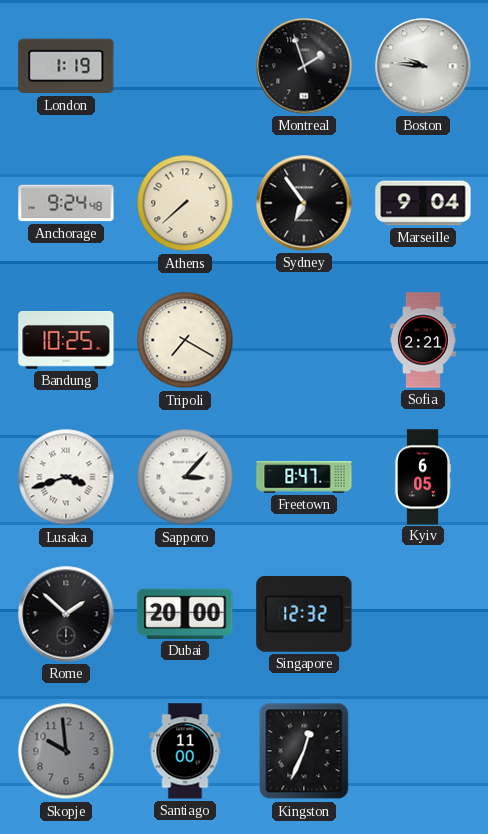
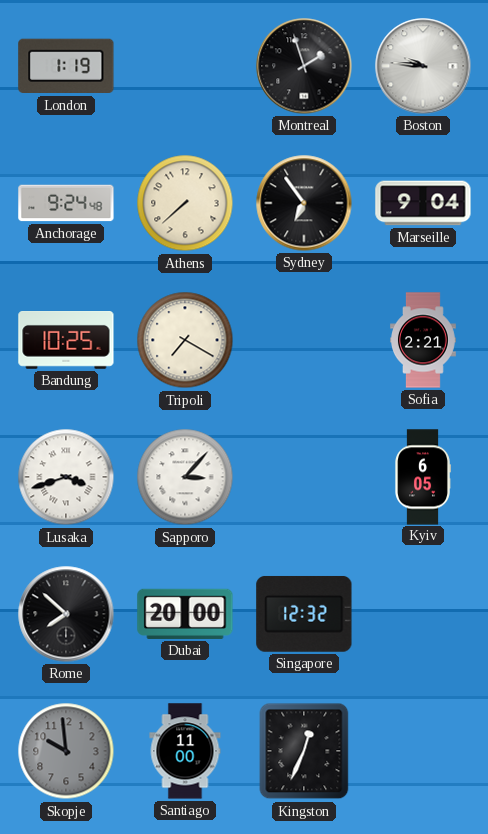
Freetown: 8:47 -> none
Rome: 1:52 -> 7:52
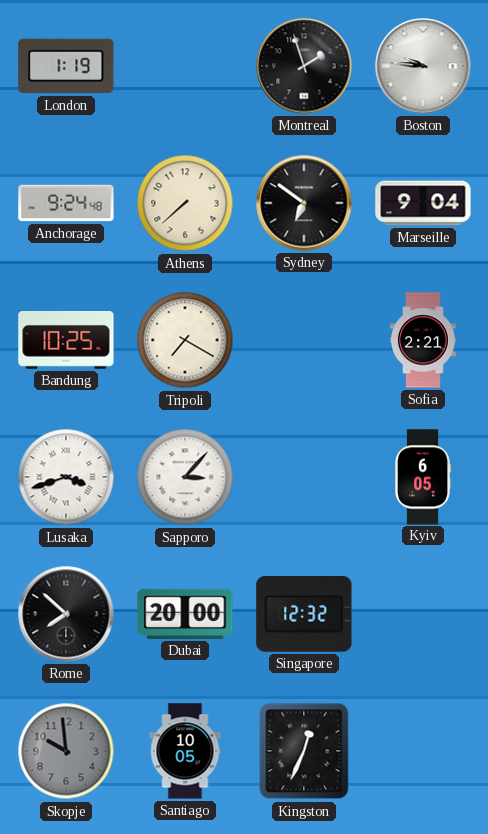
Sydney: 6:54 -> 6:51
Santiago: 11:00 -> 10:05
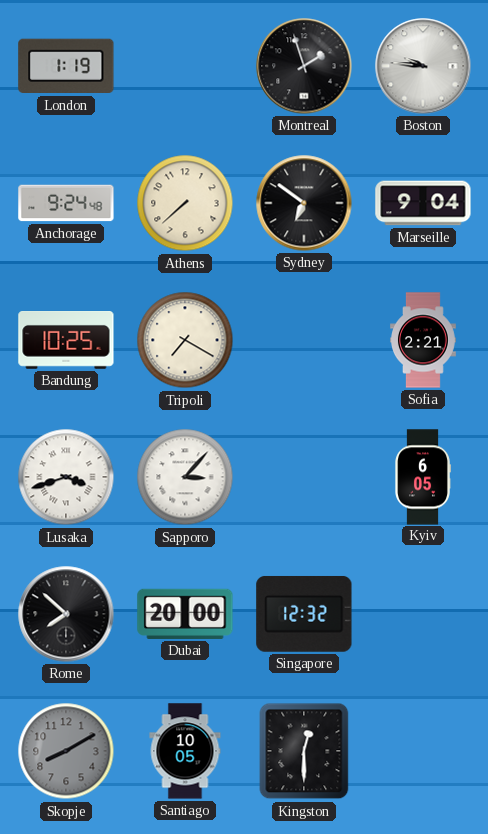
Skopje: 9:59 -> 8:10
Kingston: 12:34 -> 12:30
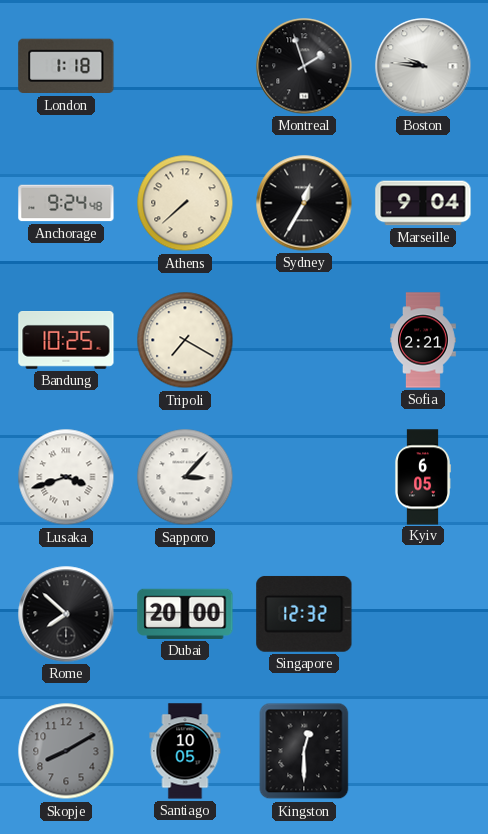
London: 1:19 -> 1:18
Sydney: 6:51 -> 12:35
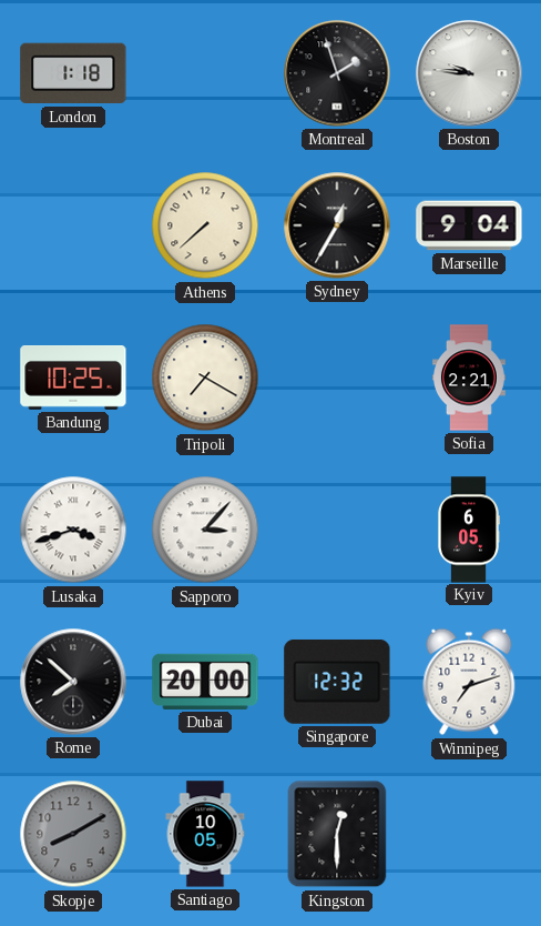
Anchorage: 9:24 -> none
Winnipeg: none -> 7:12
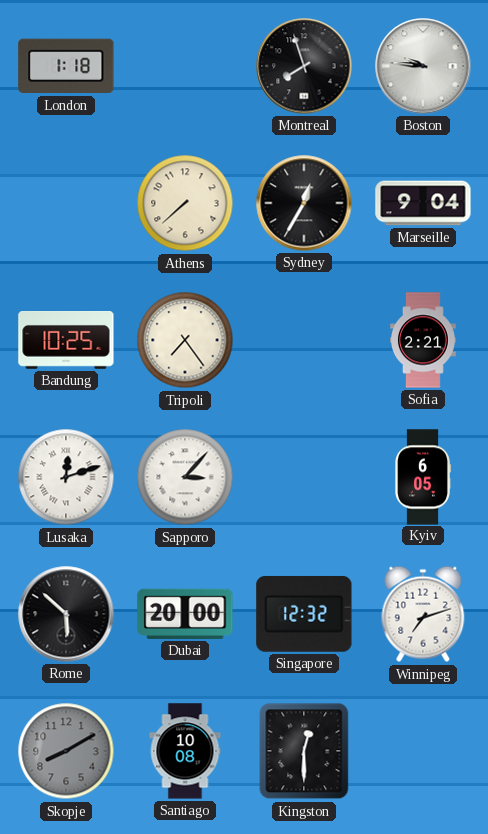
Montreal: 1:57 -> 7:57
Tripoli: 7:20 -> 7:24
Lusaka: 3:42 -> 12:12
Rome: 7:52 -> 5:52
Santiago: 10:05 -> 10:08
